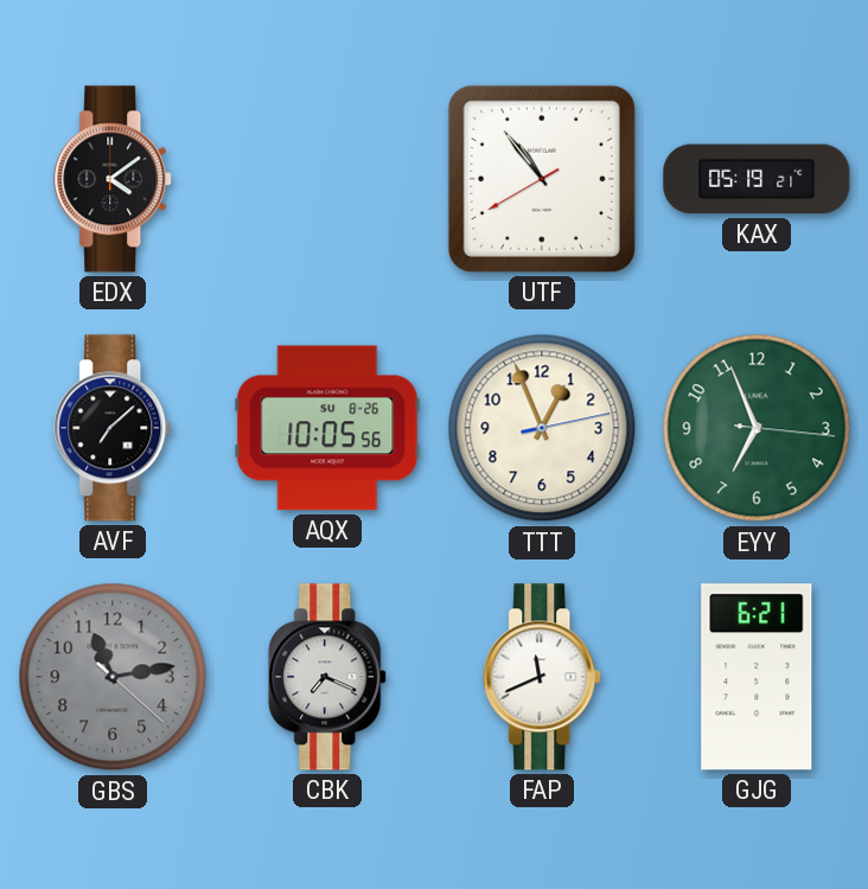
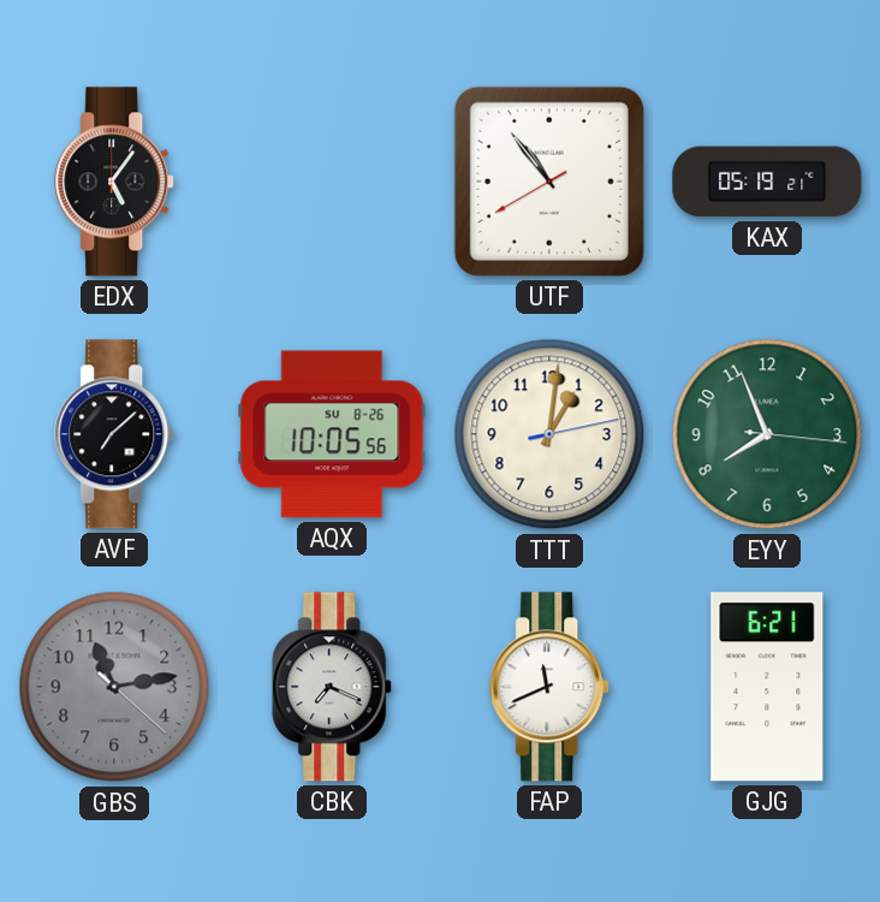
EDX: 4:09 -> 5:06
TTT: 12:56 -> 1:01
EYY: 6:56 -> 7:56
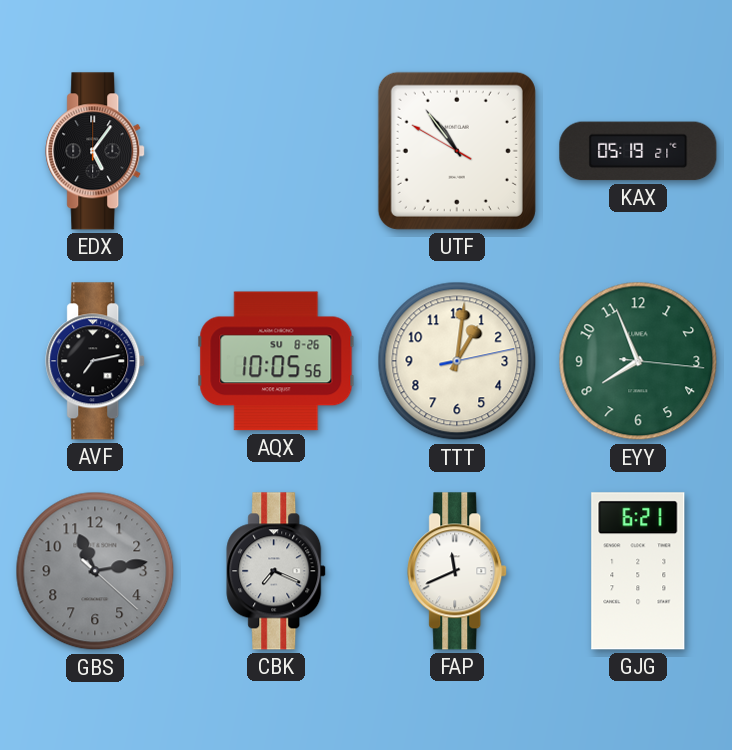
UTF: 10:53:40 -> 10:53:50
AVF: 7:08 -> 7:13
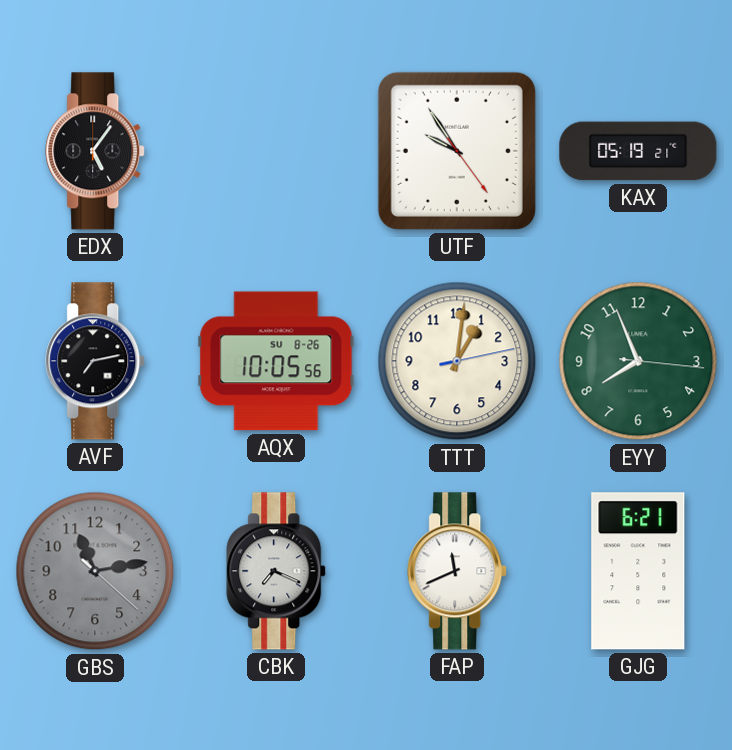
UTF: 10:53 -> 9:54
